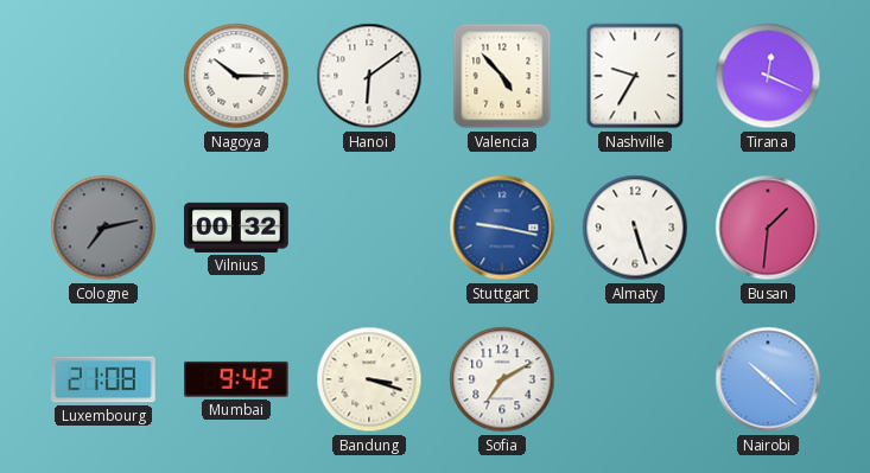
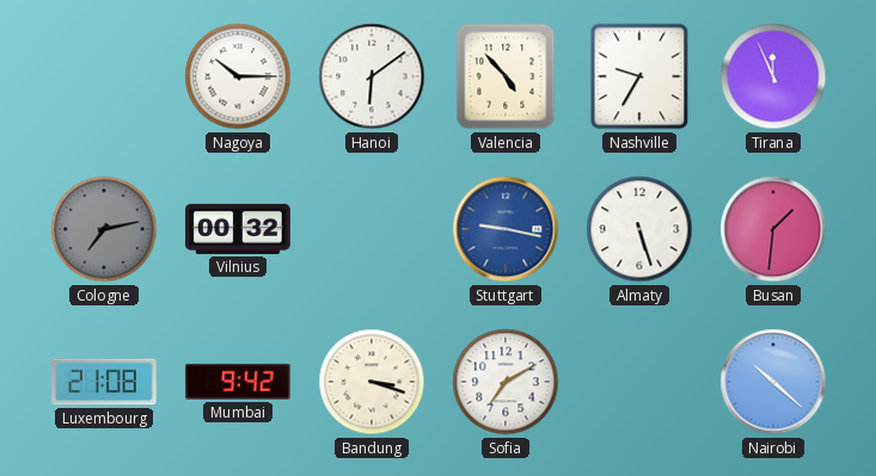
Tirana: 12:19 -> 11:56
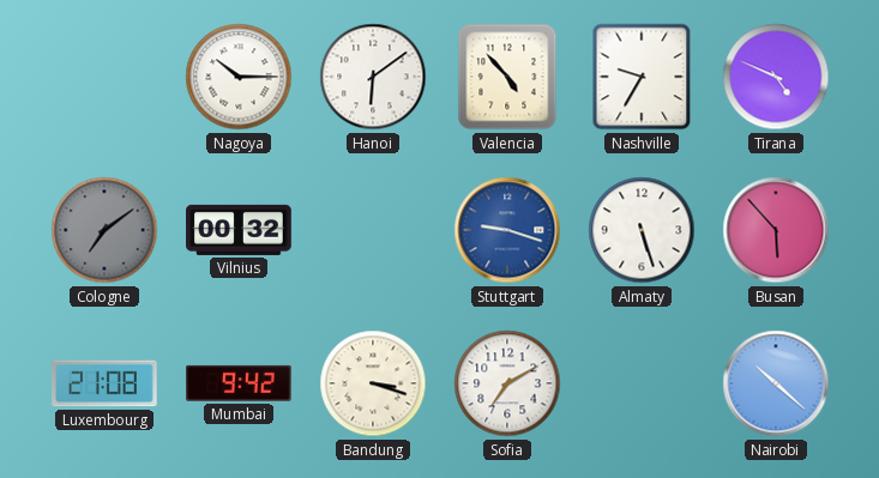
Tirana: 11:56 -> 4:49
Cologne: 7:13 -> 7:09
Stuttgart: 9:17 -> 9:18
Busan: 1:31 -> 5:53
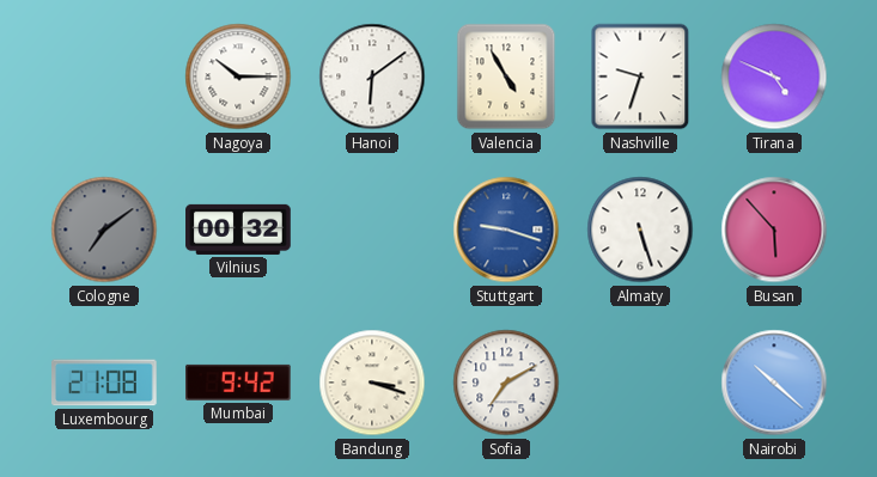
Valencia: 4:53 -> 4:55
Nashville: 9:35 -> 9:33
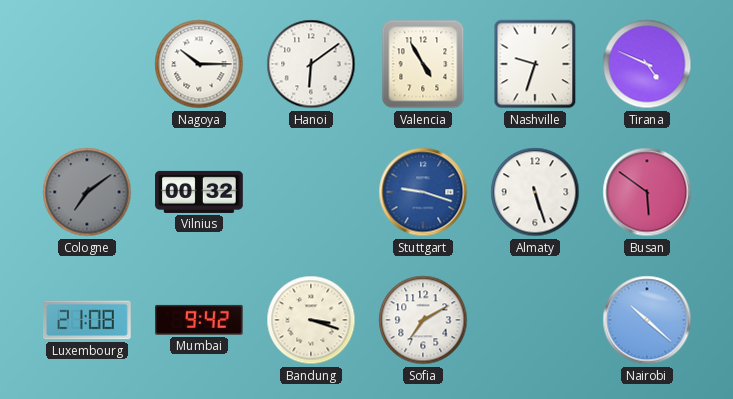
Busan: 5:53 -> 5:51
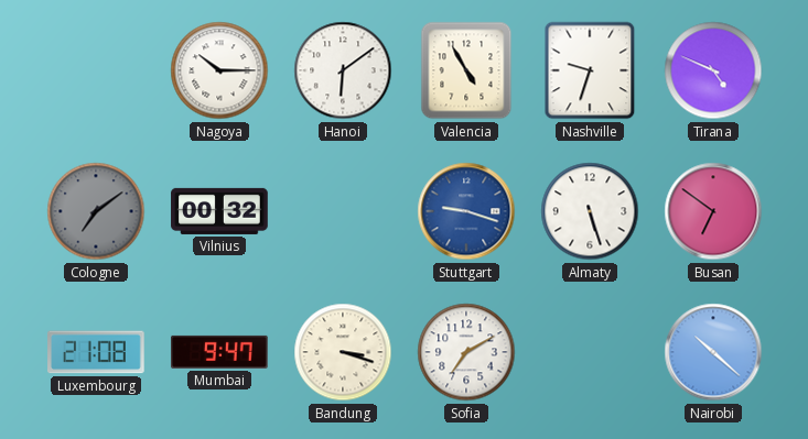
Busan: 5:51 -> 6:51
Mumbai: 9:42 -> 9:47
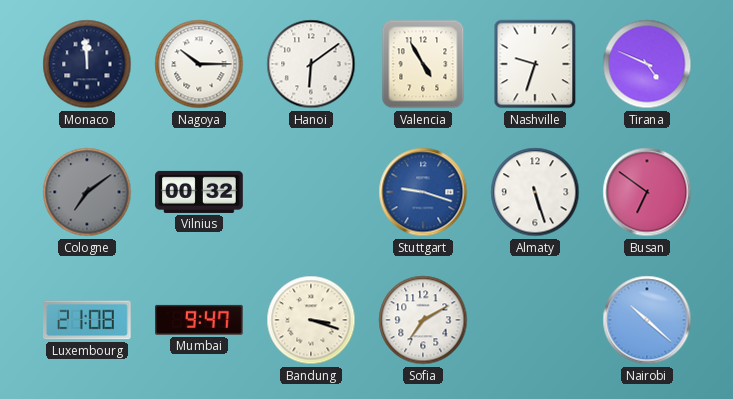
Monaco: none -> 11:59
